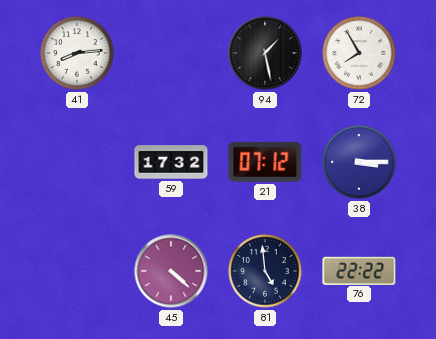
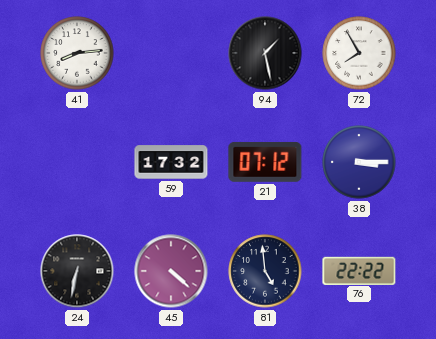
24: none -> 6:32
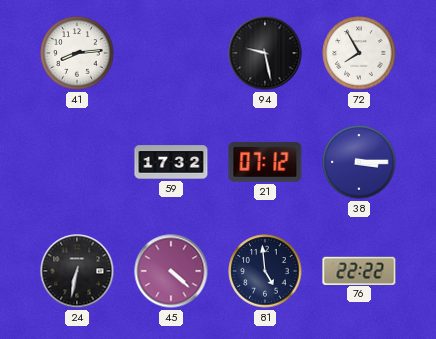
94: 1:28 -> 9:28
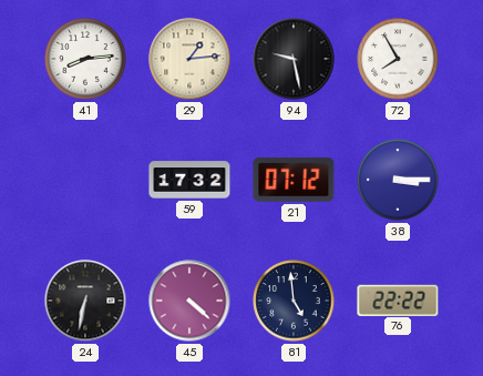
29: none -> 1:14
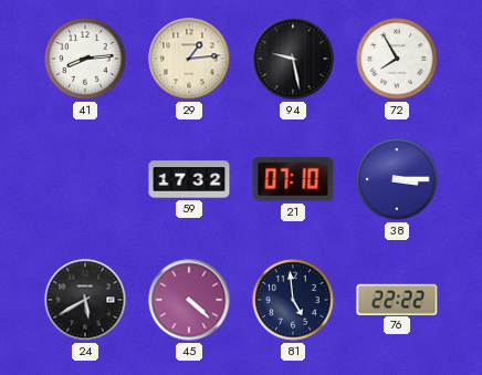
21: 07:12 -> 07:10
24: 6:32 -> 5:40
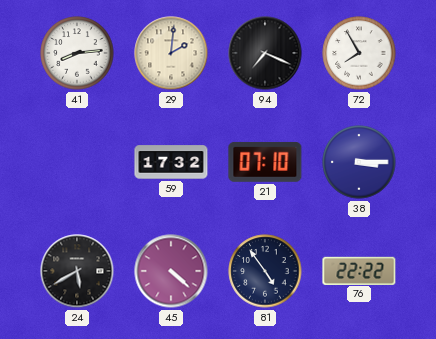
29: 1:14 -> 2:01
94: 9:28 -> 7:19
81: 4:59 -> 4:54
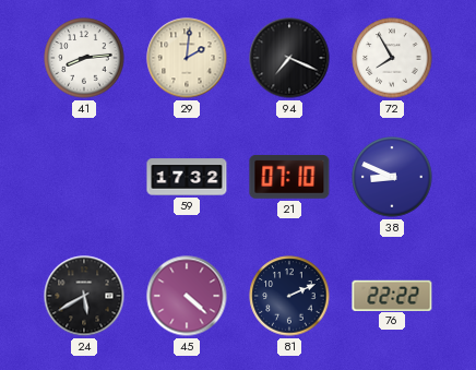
38: 3:15 -> 8:49
81: 4:54 -> 2:11
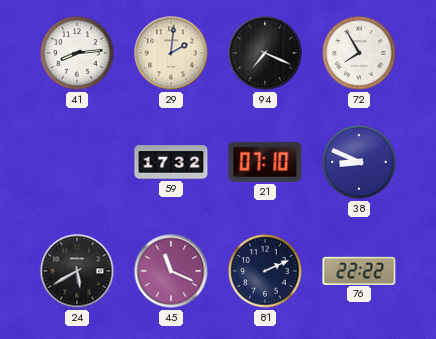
45: 4:22 -> 11:19
